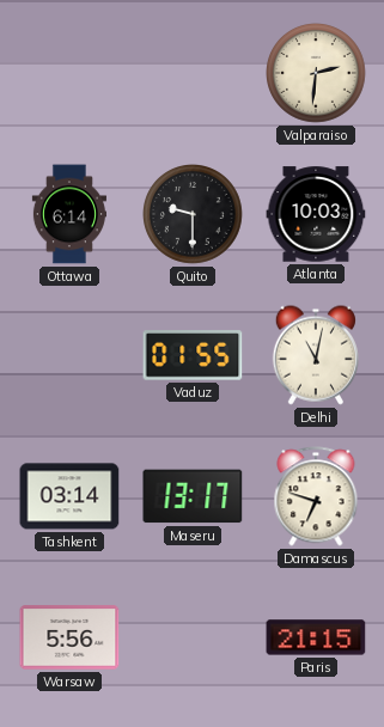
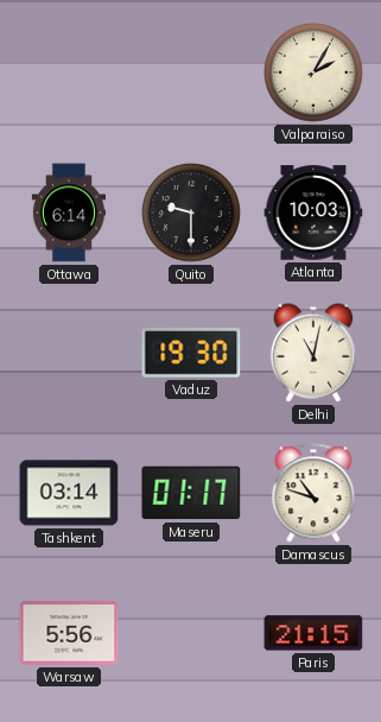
Valparaiso: 2:31 -> 2:05
Vaduz: 01:55 -> 19:30
Maseru: 13:17 -> 01:17
Damascus: 6:48 -> 10:48
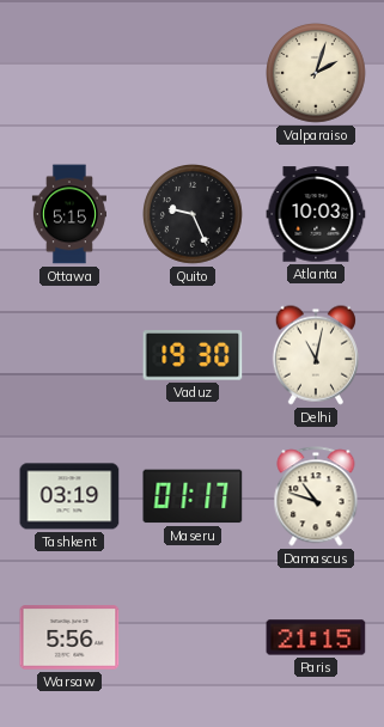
Valparaiso: 2:05 -> 2:03
Ottawa: 6:14 -> 5:15
Quito: 9:30 -> 9:26
Tashkent: 03:14 -> 03:19
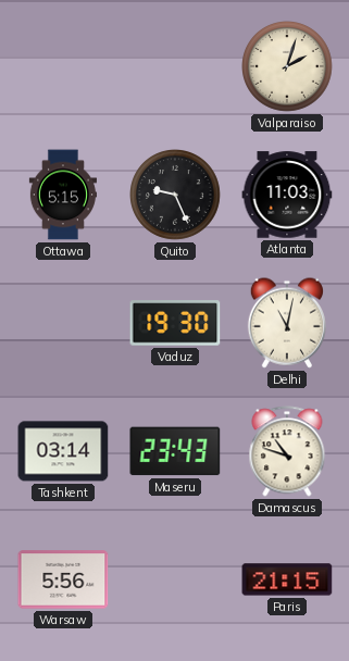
Atlanta: 10:03 -> 11:03
Tashkent: 03:19 -> 03:14
Maseru: 01:17 -> 23:43
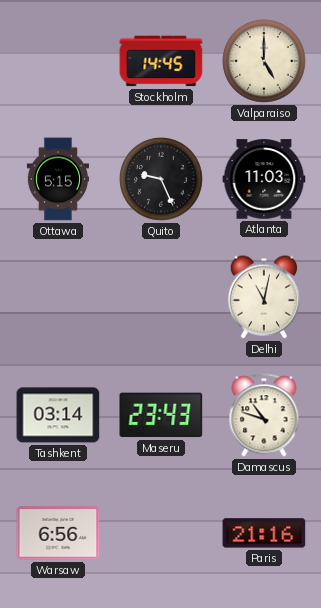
Stockholm: none -> 14:45
Valparaiso: 2:03 -> 5:00
Vaduz: 19:30 -> none
Warsaw: 5:56 -> 6:56
Paris: 21:15 -> 21:16
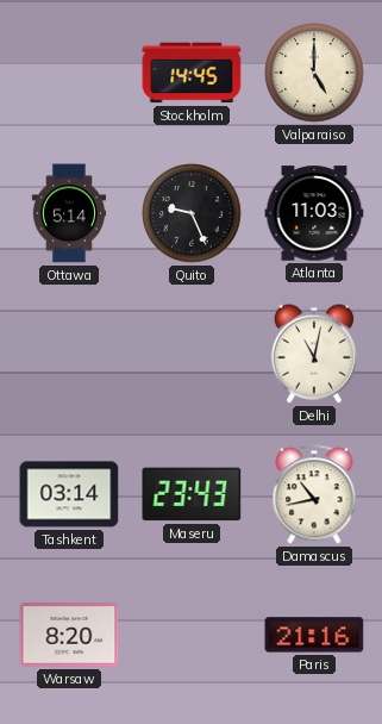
Ottawa: 5:15 -> 5:14
Damascus: 10:48 -> 10:43
Warsaw: 6:56 -> 8:20
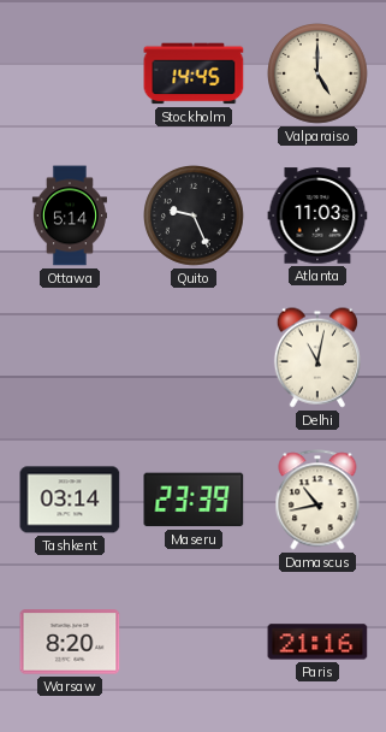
Maseru: 23:43 -> 23:39
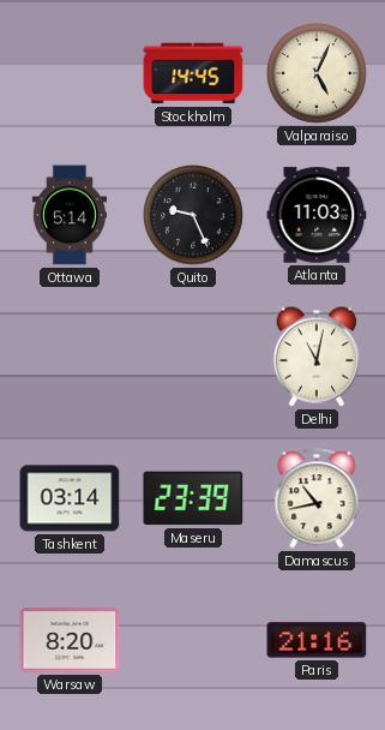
Valparaiso: 5:00 -> 5:04
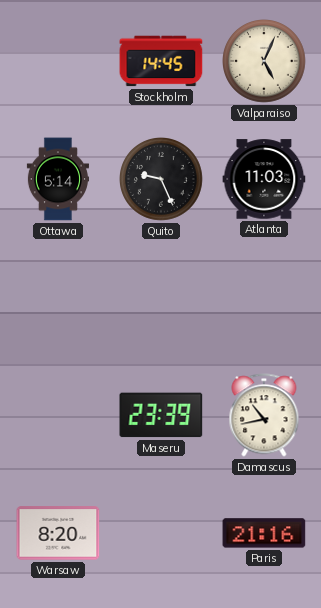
Delhi: 11:02 -> none
Tashkent: 03:14 -> none
